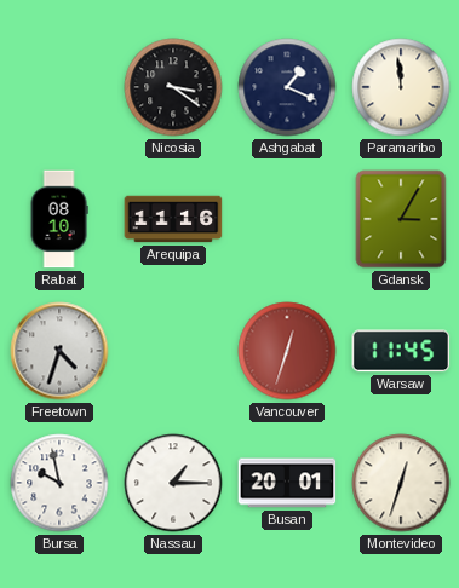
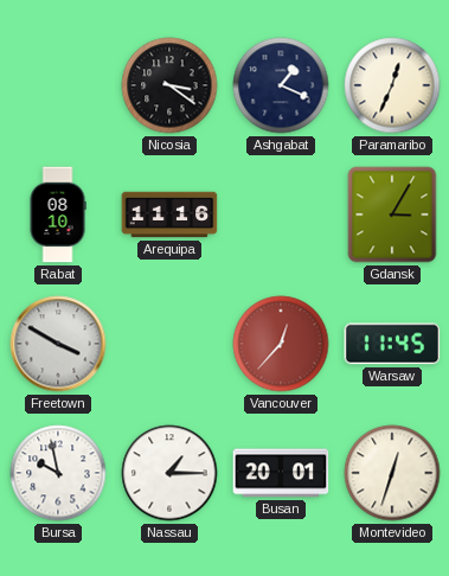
Paramaribo: 11:59 -> 12:34
Freetown: 4:33 -> 3:50
Vancouver: 12:33 -> 12:37
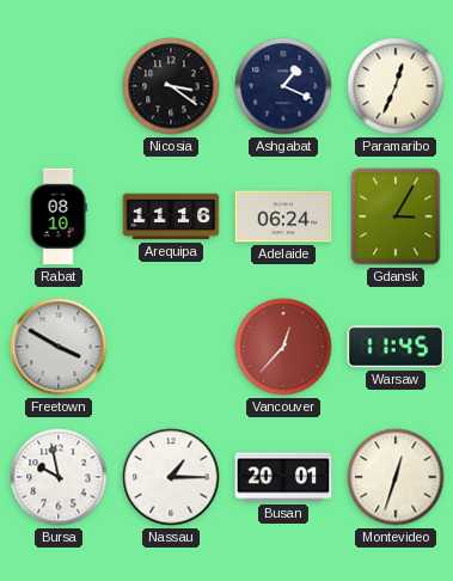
Adelaide: none -> 06:24
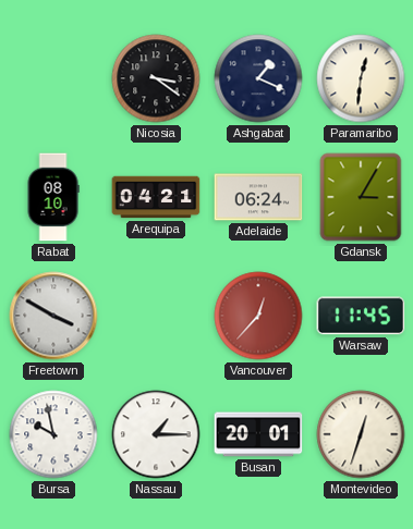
Paramaribo: 12:34 -> 12:31
Arequipa: 11:16 -> 04:21
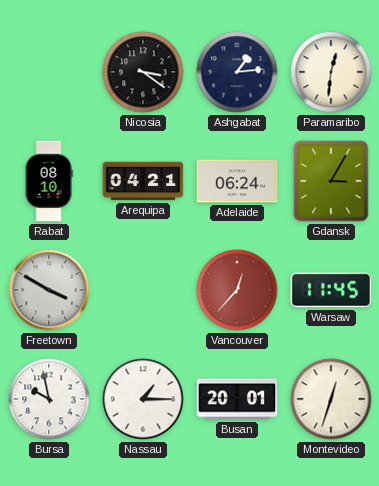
Ashgabat: 1:19 -> 1:14
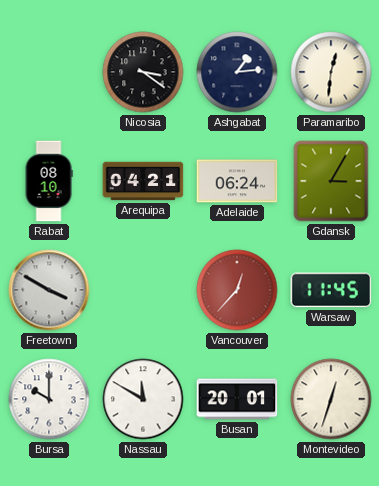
Bursa: 9:58 -> 10:00
Nassau: 1:15 -> 11:50
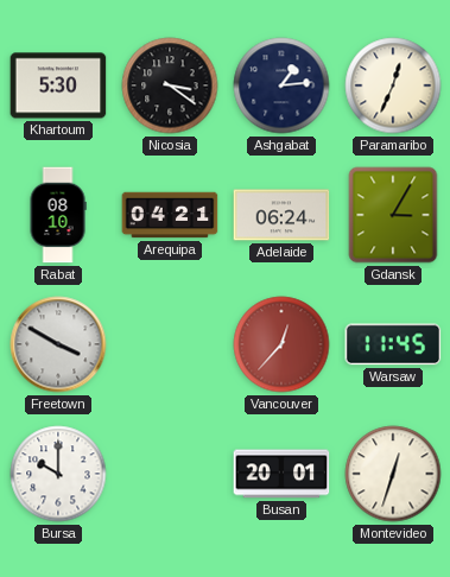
Khartoum: none -> 5:30
Paramaribo: 12:31 -> 12:34
Nassau: 11:50 -> none
